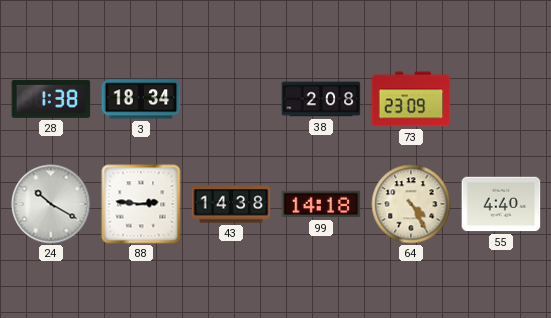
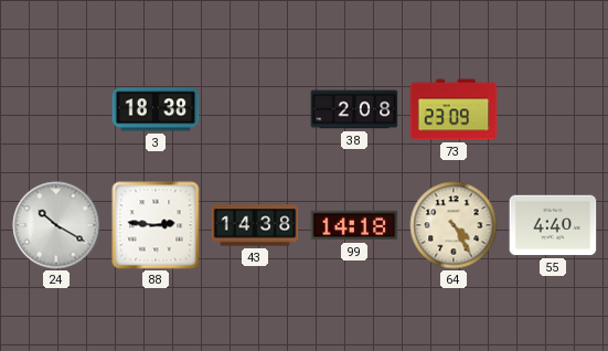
28: 1:38 -> none
3: 18:34 -> 18:38
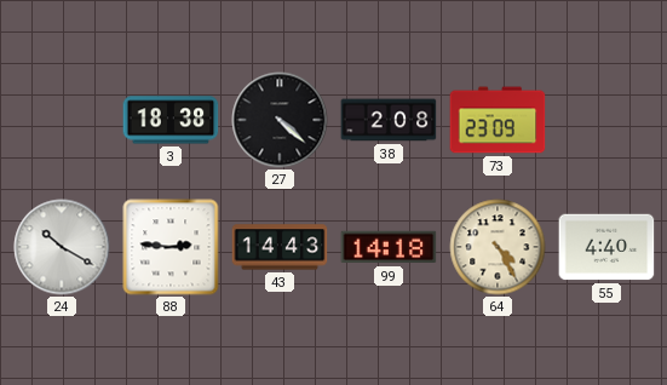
27: none -> 4:22
43: 14:38 -> 14:43
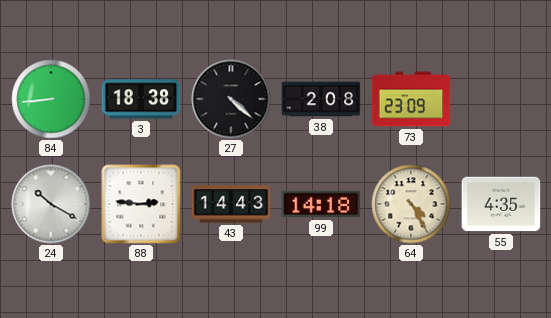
84: none -> 8:44
55: 4:40 -> 4:35
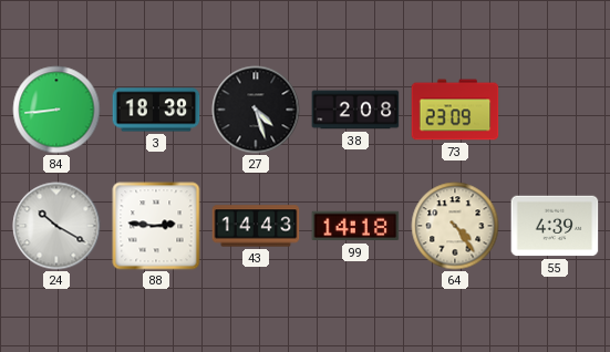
27: 4:22 -> 4:27
64: 4:25 -> 4:24
55: 4:35 -> 4:39
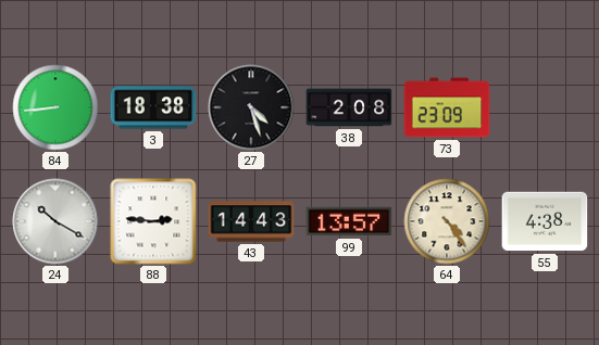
99: 14:18 -> 13:57
55: 4:39 -> 4:38
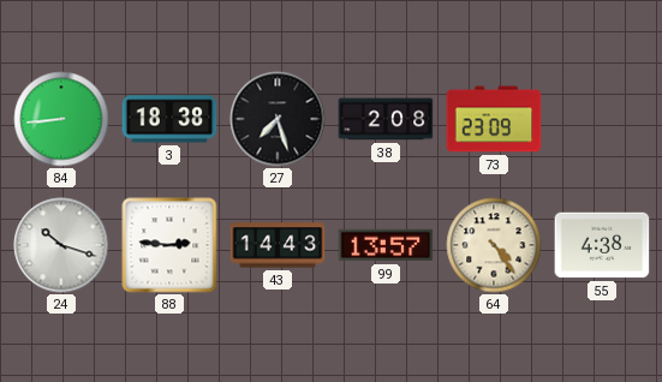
27: 4:27 -> 7:27
24: 10:20 -> 10:18
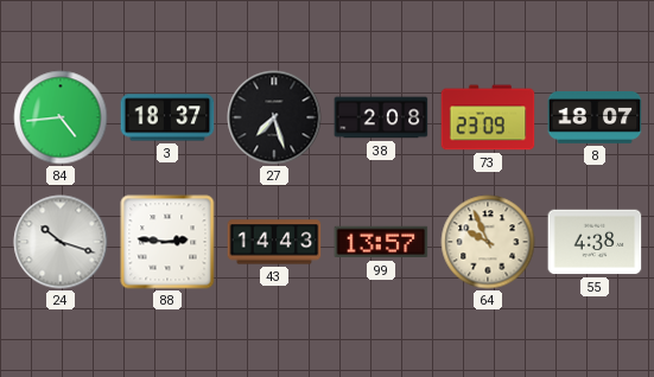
84: 8:44 -> 4:44
3: 18:38 -> 18:37
8: none -> 18:07
64: 4:24 -> 9:56
